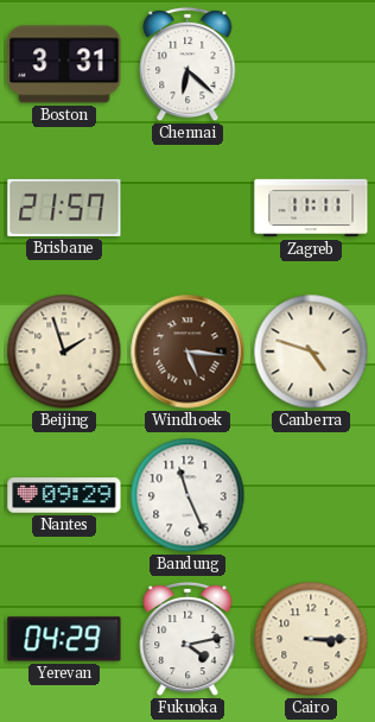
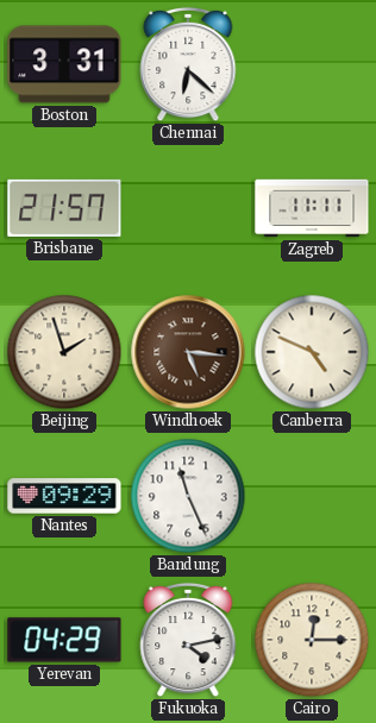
Canberra: 4:48 -> 4:49
Cairo: 3:15 -> 12:15
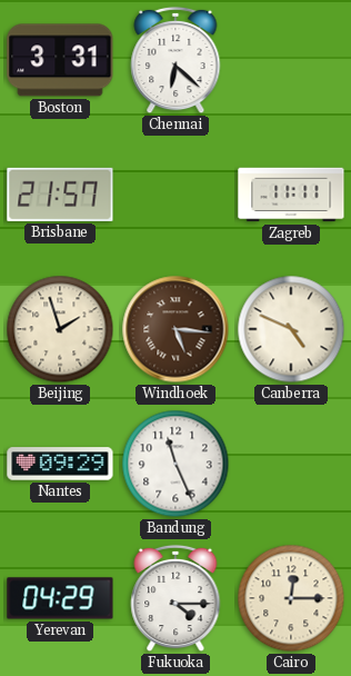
Fukuoka: 4:13 -> 4:15
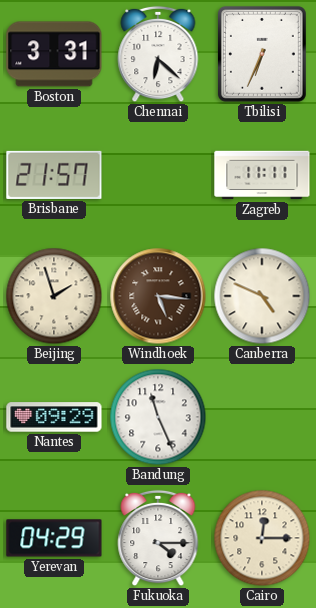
Tbilisi: none -> 6:34
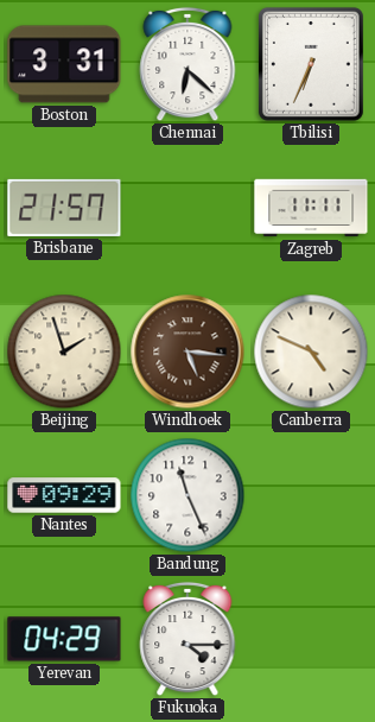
Cairo: 12:15 -> none
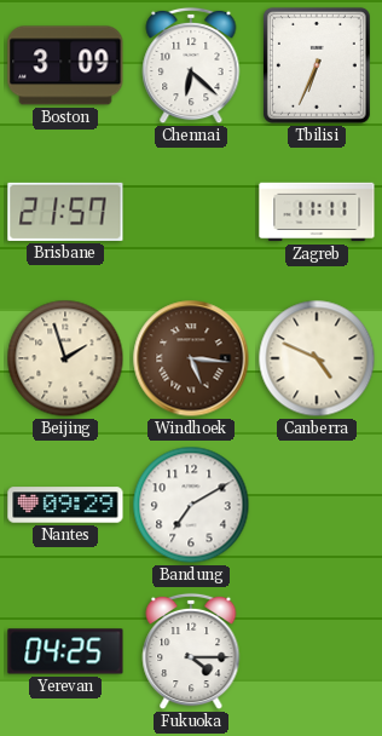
Boston: 3:31 -> 3:09
Bandung: 11:26 -> 7:10
Yerevan: 04:29 -> 04:25
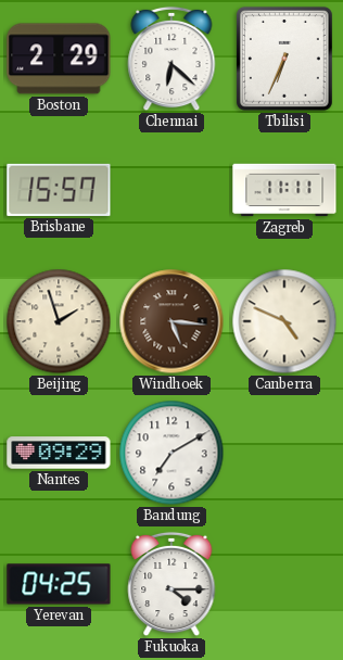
Boston: 3:09 -> 2:29
Brisbane: 21:57 -> 15:57
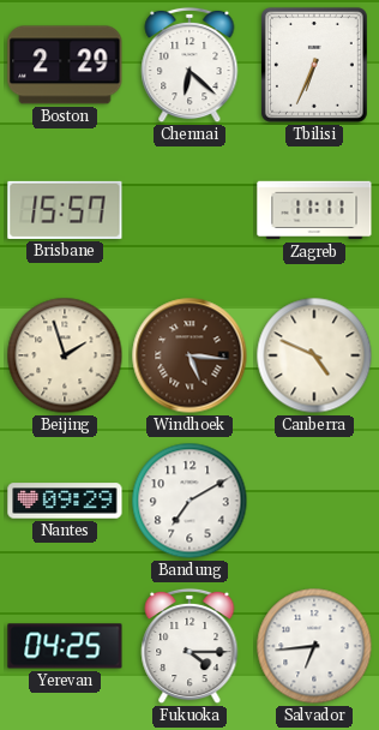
Salvador: none -> 6:44
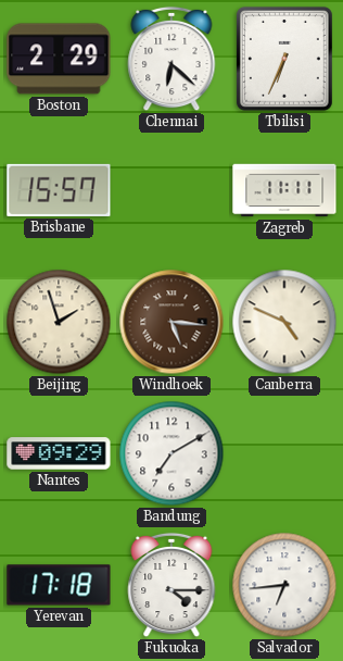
Yerevan: 04:25 -> 17:18
